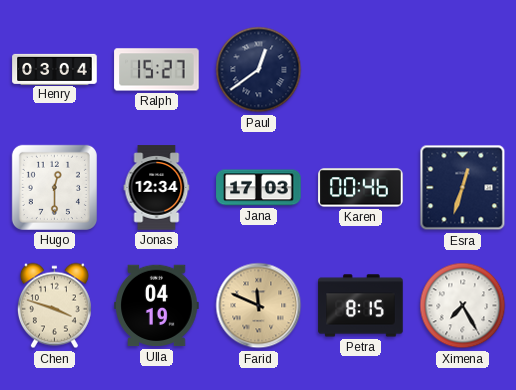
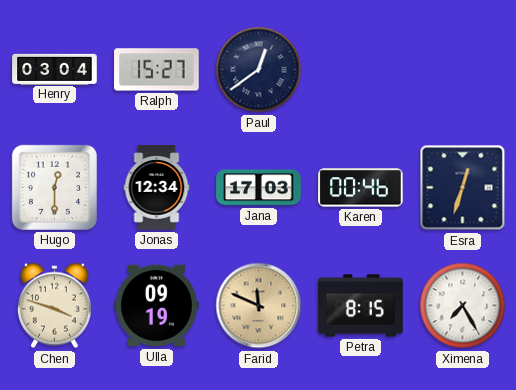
Ulla: 04:19 -> 09:19
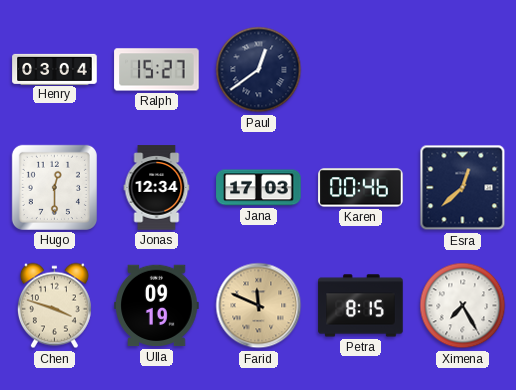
Esra: 12:33 -> 12:38
